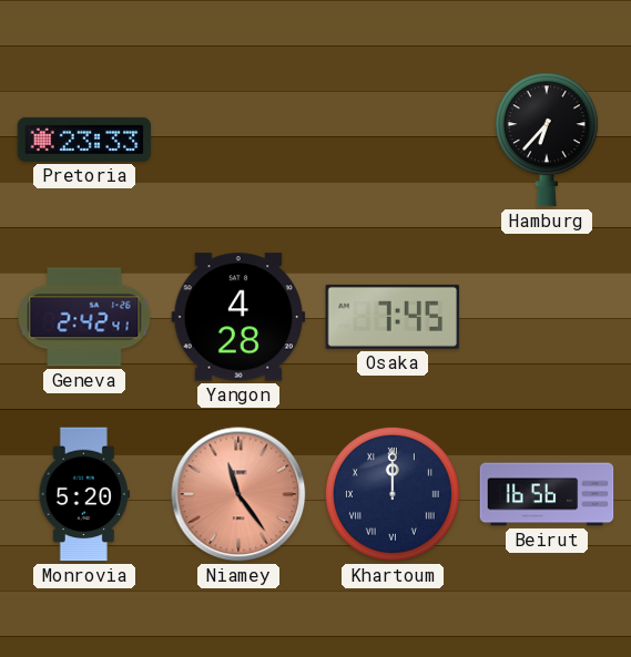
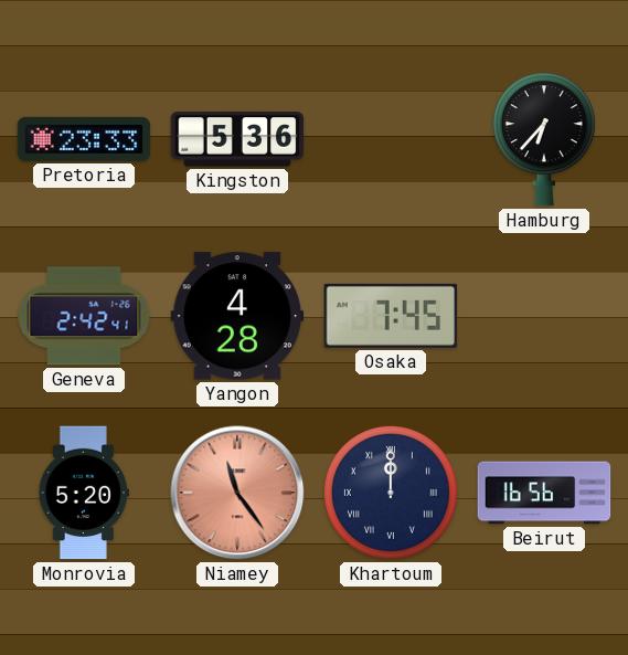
Kingston: none -> 5:36
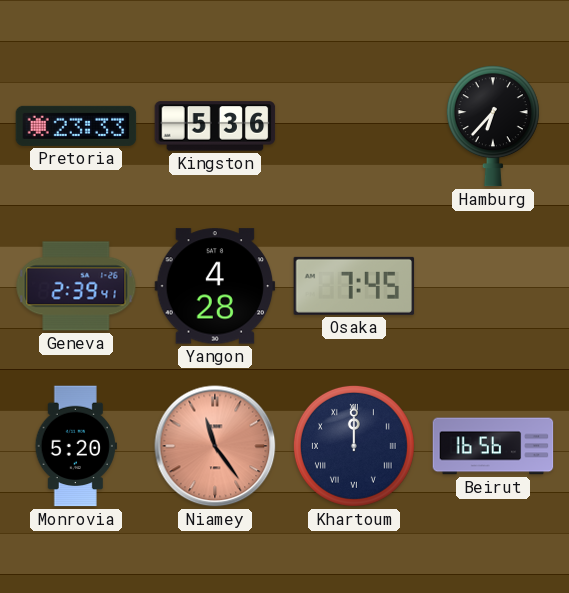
Geneva: 2:42 -> 2:39
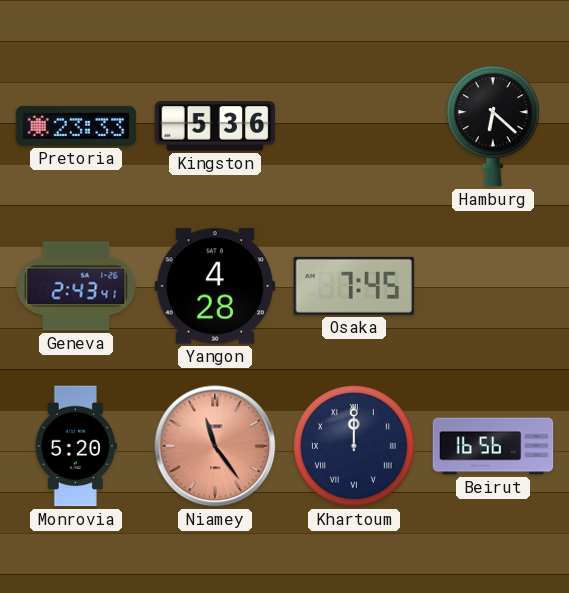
Hamburg: 6:37 -> 6:22
Geneva: 2:39 -> 2:43
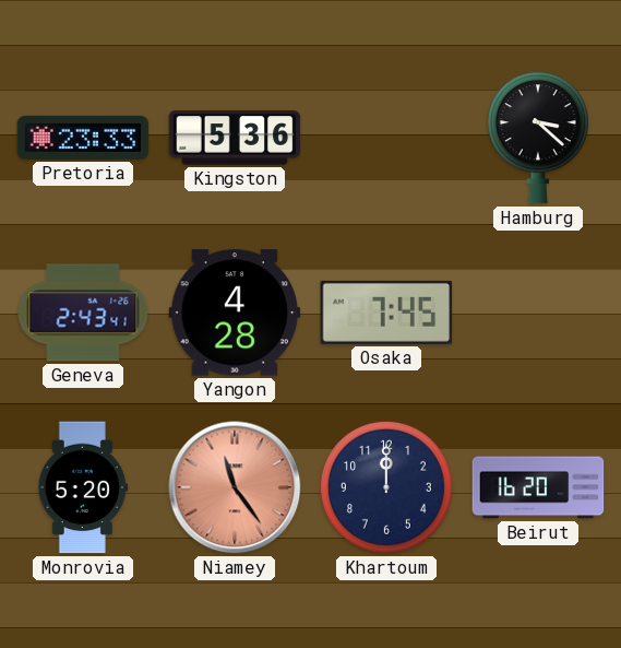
Hamburg: 6:22 -> 3:22
Khartoum numerals: Roman -> Arabic
Beirut: 16:56 -> 16:20
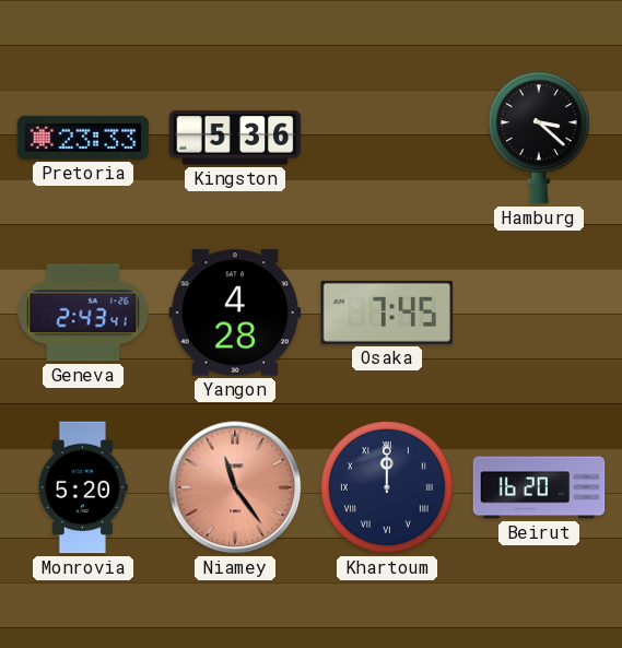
Khartoum numerals: Arabic -> Roman
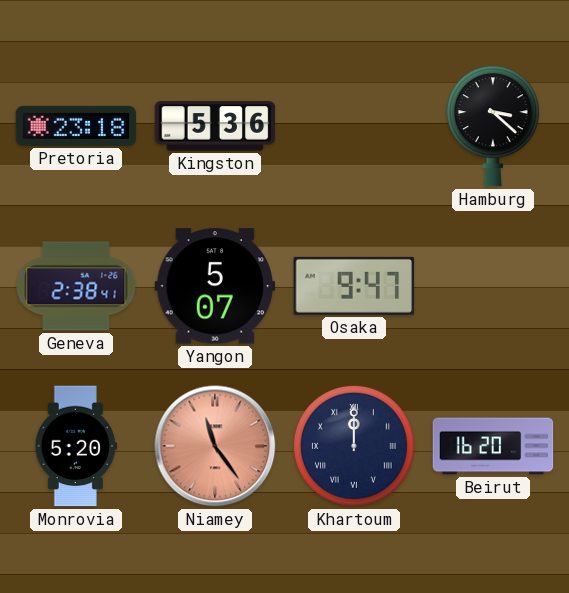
Pretoria: 23:33 -> 23:18
Geneva: 2:43 -> 2:38
Yangon: 4:28 -> 5:07
Osaka: 7:45 -> 9:47
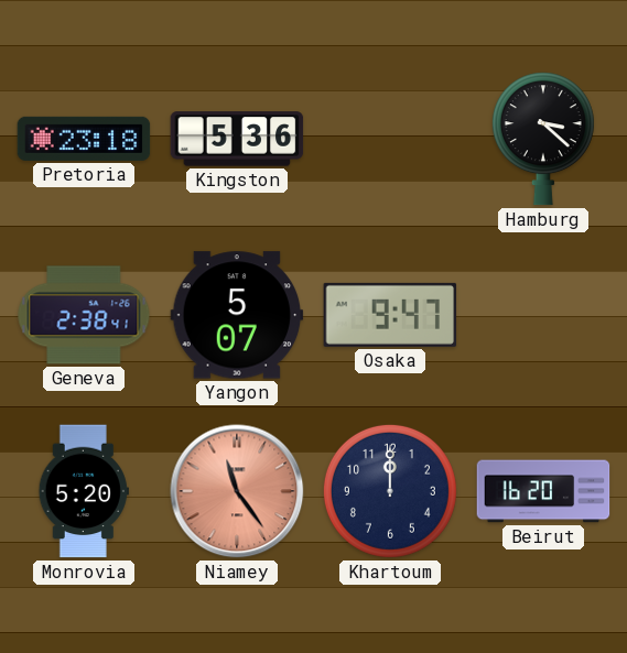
Khartoum numerals: Roman -> Arabic
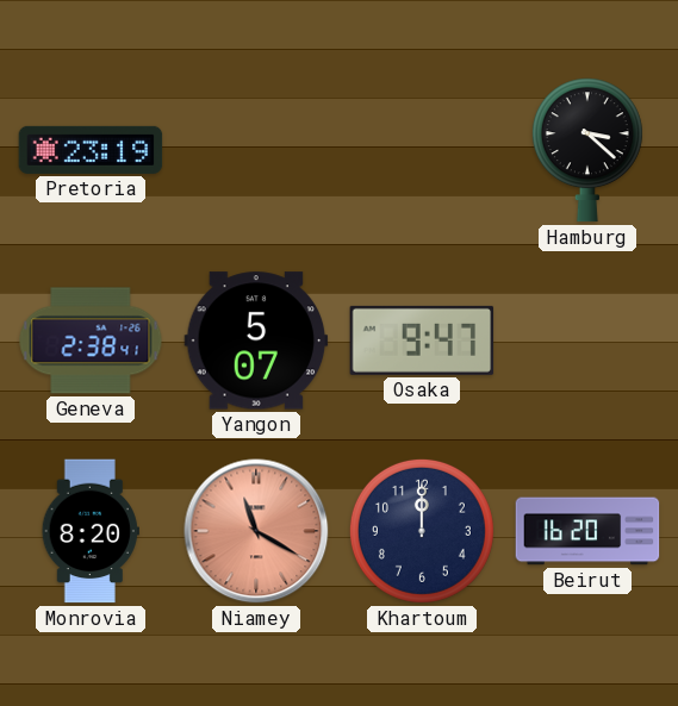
Pretoria: 23:18 -> 23:19
Kingston: 5:36 -> none
Monrovia: 5:20 -> 8:20
Niamey: 11:24 -> 11:20
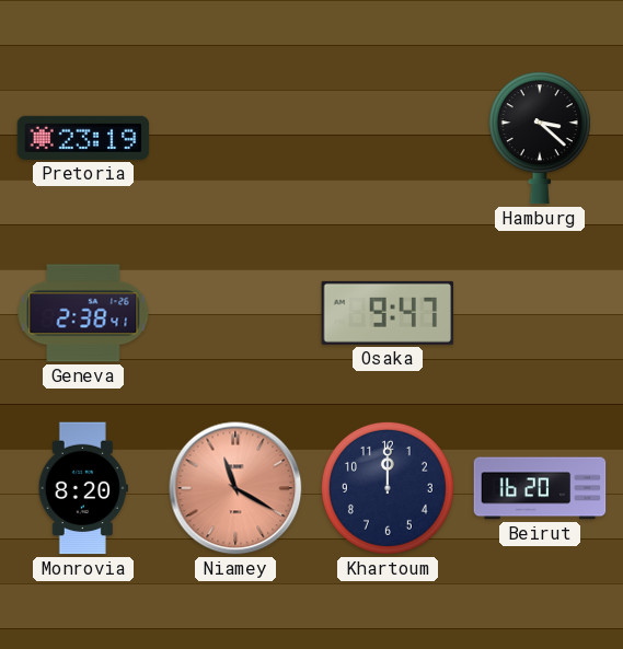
Yangon: 5:07 -> none
